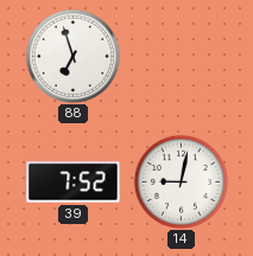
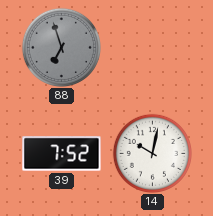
88 dial: white -> grey
14: 9:02 -> 10:02
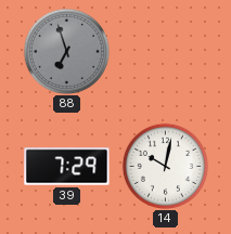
39: 7:52 -> 7:29
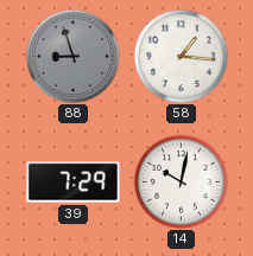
88: 6:57 -> 8:57
58: none -> 1:16
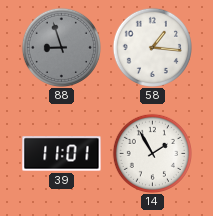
39: 7:29 -> 11:01
14: 10:02 -> 1:55
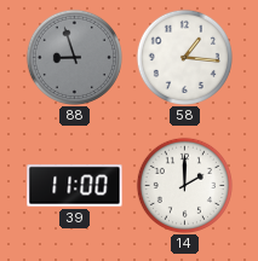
39: 11:01 -> 11:00
14: 1:55 -> 2:00
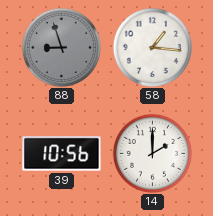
39: 11:00 -> 10:56
